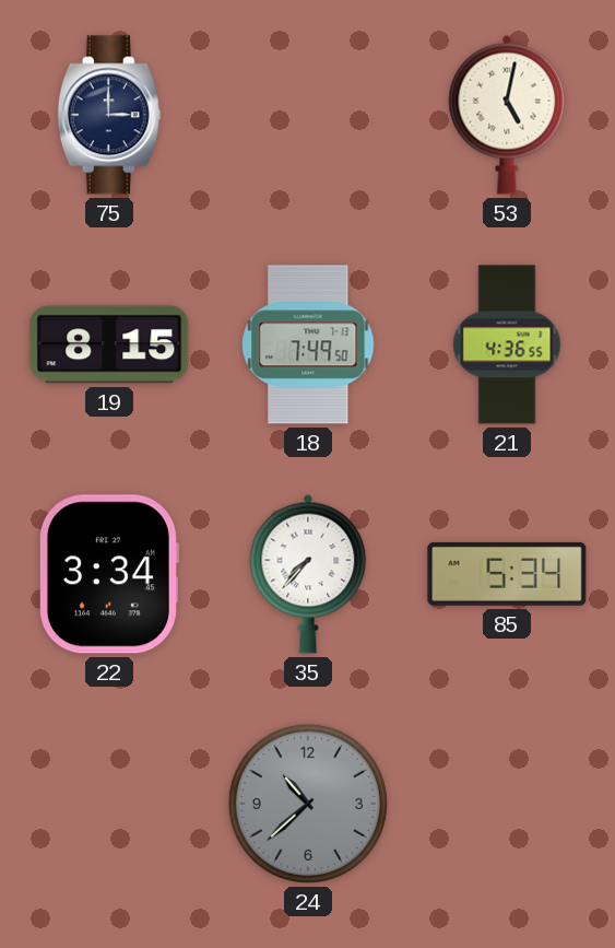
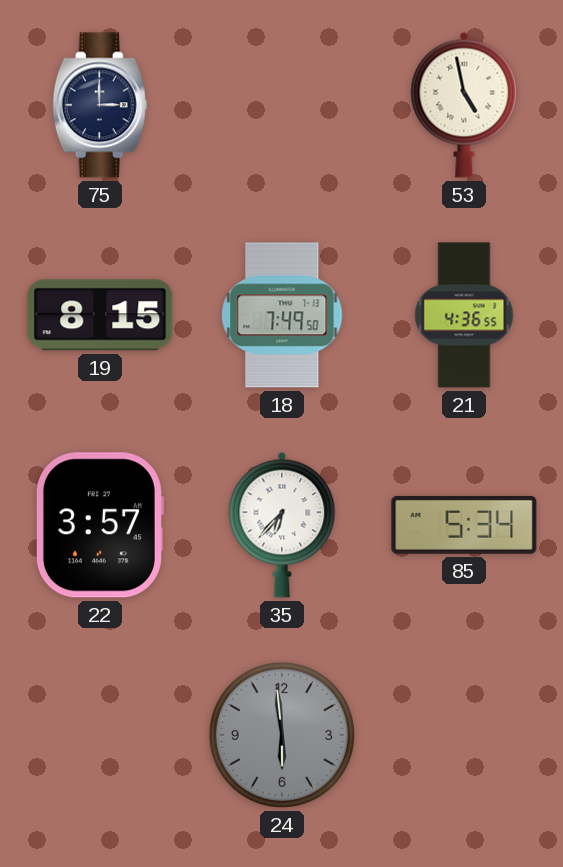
53: 5:02 -> 4:58
22: 3:34 -> 3:57
35: 7:37 -> 6:37
24: 10:38 -> 5:59
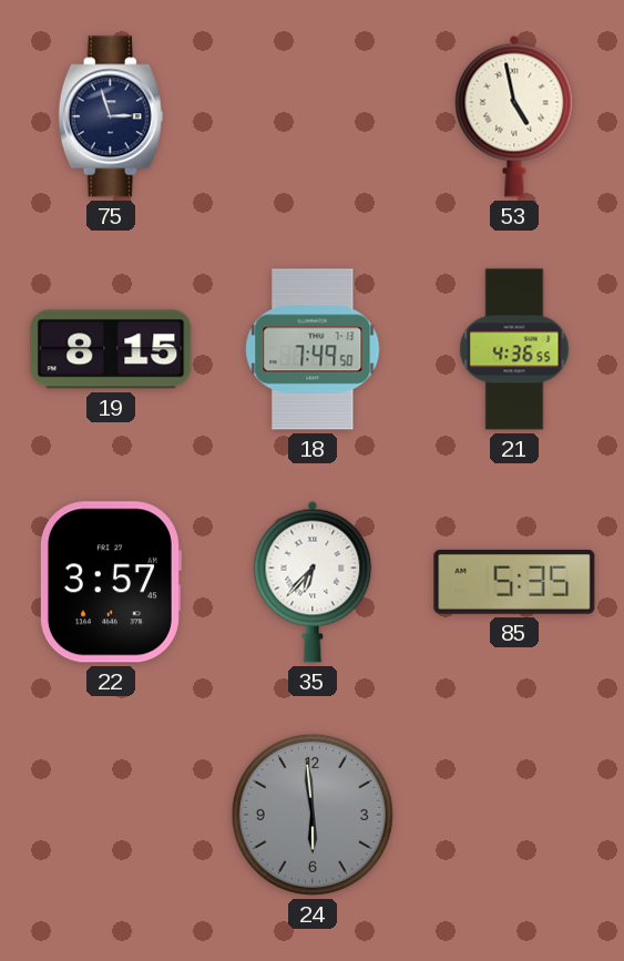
75: 3:00 -> 2:57
85: 5:34 -> 5:35
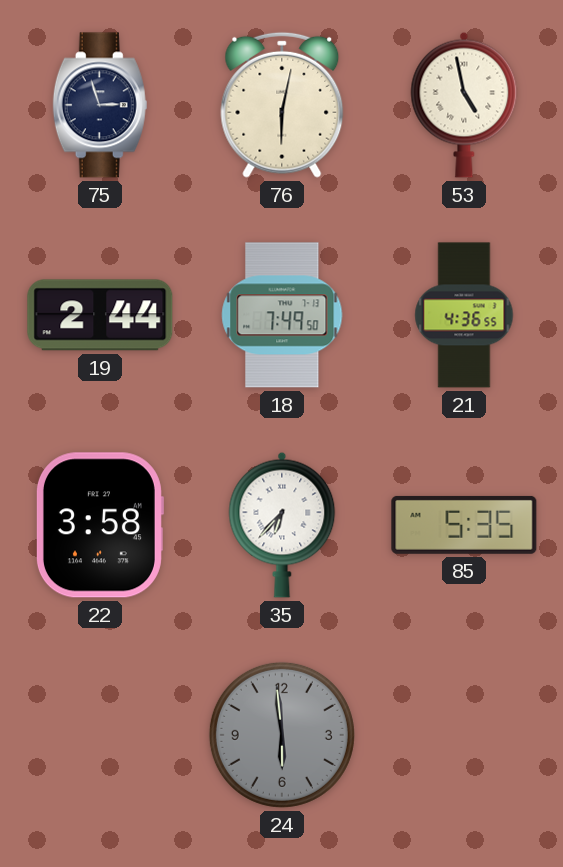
76: none -> 6:02
19: 8:15 -> 2:44
22: 3:57 -> 3:58
